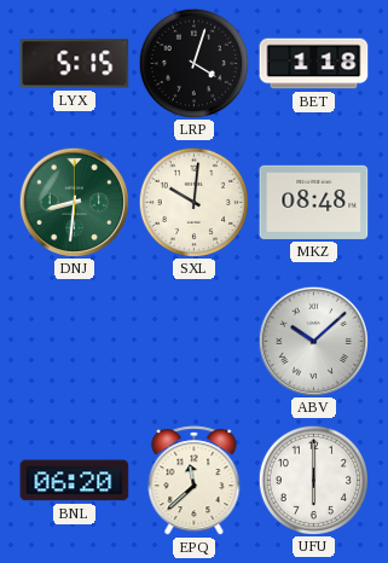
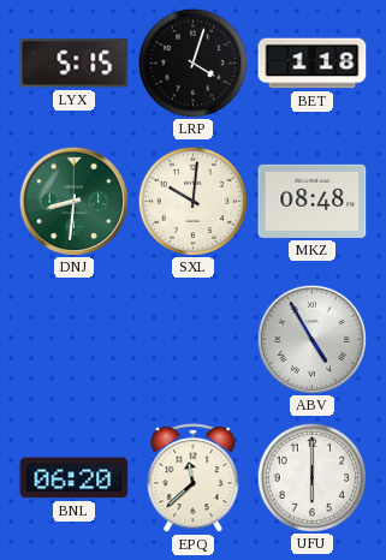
ABV: 10:08 -> 4:55
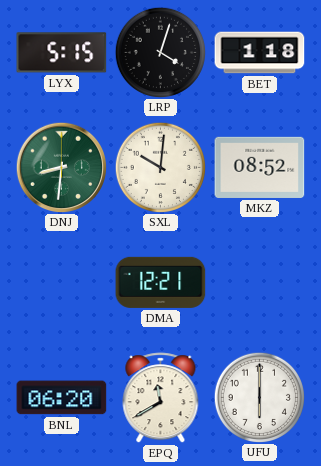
MKZ: 08:48 -> 08:52
DMA: none -> 12:21
ABV: 4:55 -> none
EPQ: 11:38 -> 11:40
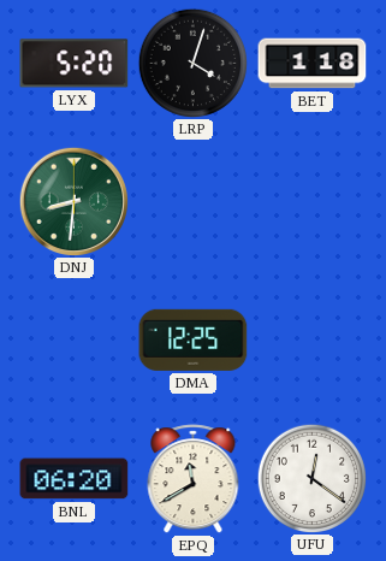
LYX: 5:15 -> 5:20
SXL: 10:01 -> none
MKZ: 08:52 -> none
DMA: 12:21 -> 12:25
UFU: 6:00 -> 12:21
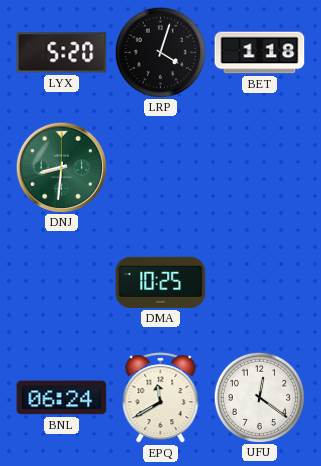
DMA: 12:25 -> 10:25
BNL: 06:20 -> 06:24
